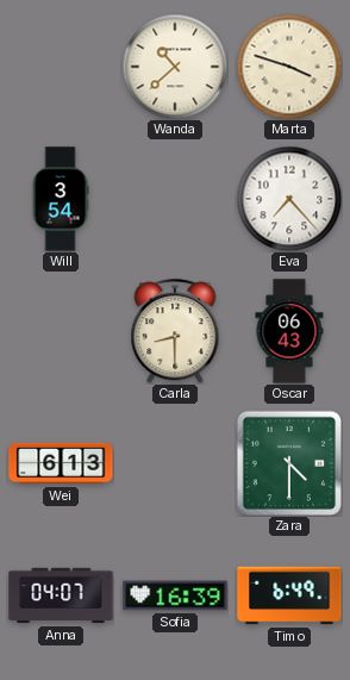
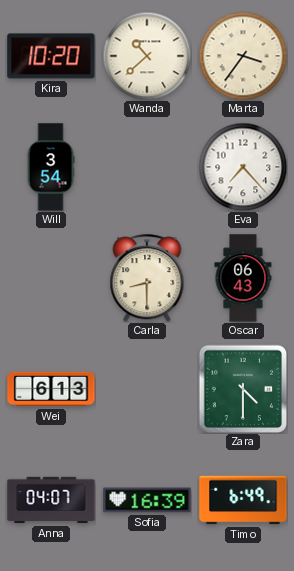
Kira: none -> 10:20
Marta: 3:48 -> 3:36
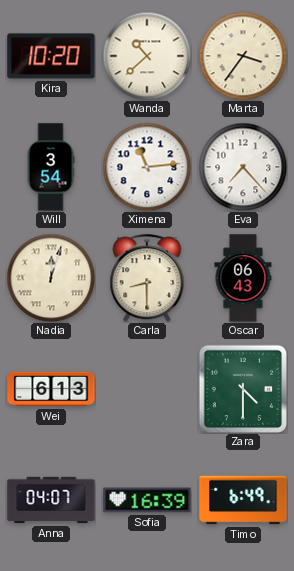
Ximena: none -> 11:14
Nadia: none -> 12:03
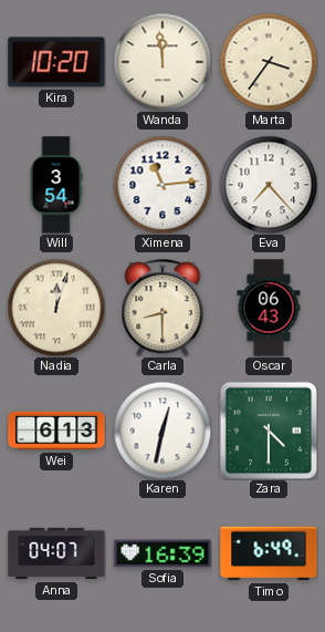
Wanda: 10:38 -> 11:59
Karen: none -> 12:32
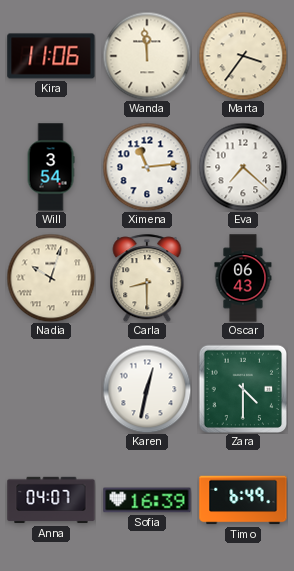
Kira: 10:20 -> 11:06
Eva: 7:23 -> 7:22
Nadia: 12:03 -> 10:03
Wei: 6:13 -> none
